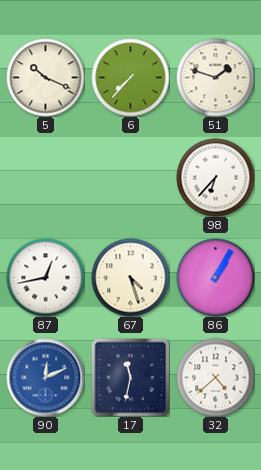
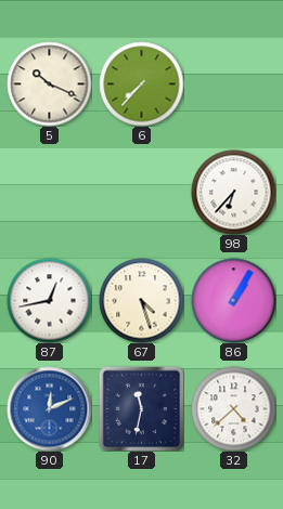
51: 1:48 -> none
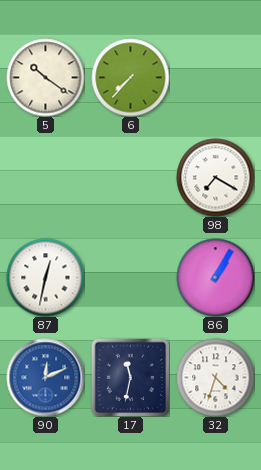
5: 10:19 -> 10:21
98: 6:37 -> 7:20
87: 12:43 -> 12:32
67: 4:27 -> none
32: 4:38 -> 4:33
